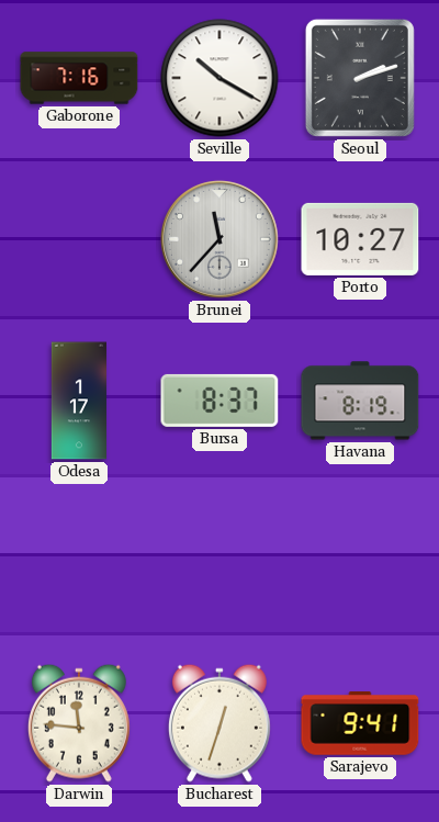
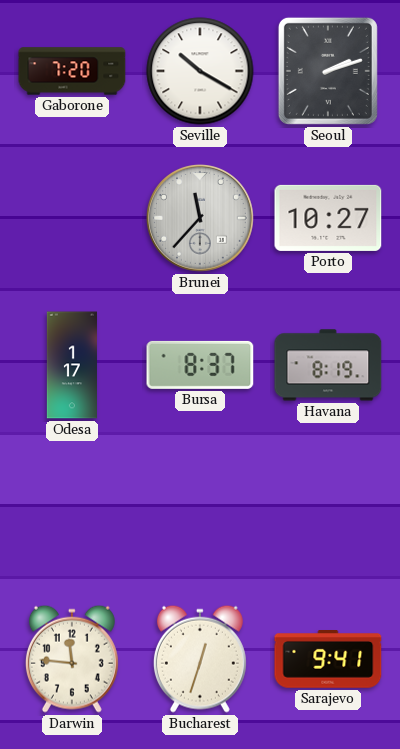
Gaborone: 7:16 -> 7:20
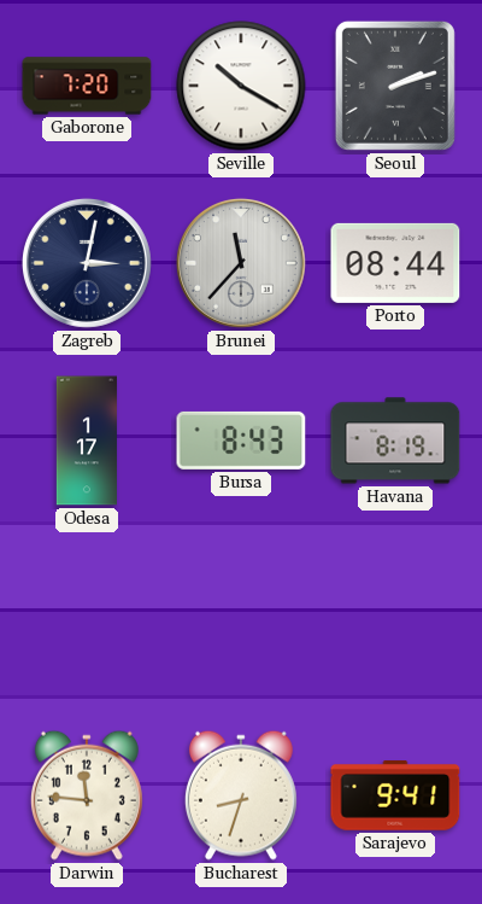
Zagreb: none -> 3:02
Porto: 10:27 -> 08:44
Bursa: 8:37 -> 8:43
Bucharest: 12:33 -> 8:33
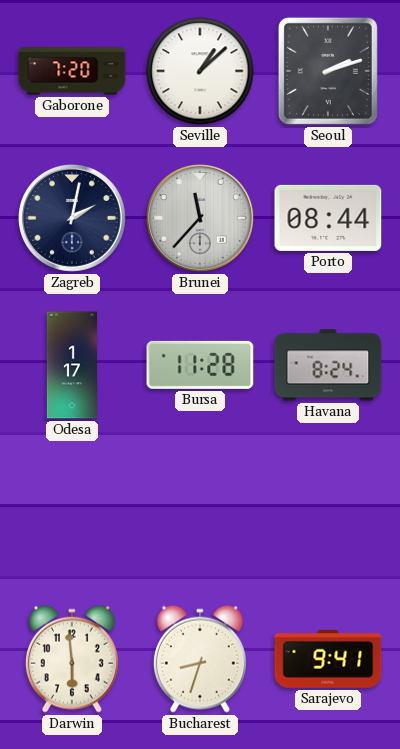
Seville: 10:20 -> 1:08
Zagreb: 3:02 -> 2:02
Bursa: 8:43 -> 11:28
Havana: 8:19 -> 8:24
Darwin: 11:46 -> 5:59
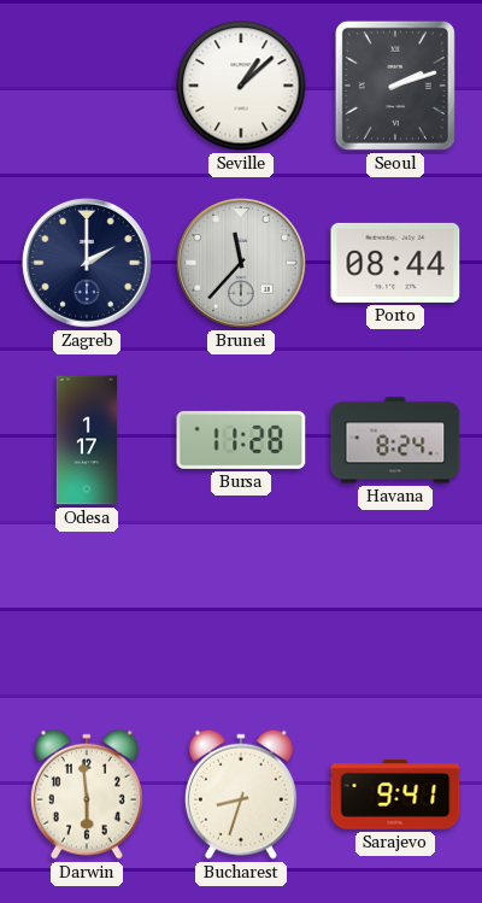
Gaborone: 7:20 -> none
Zagreb: 2:02 -> 2:00
